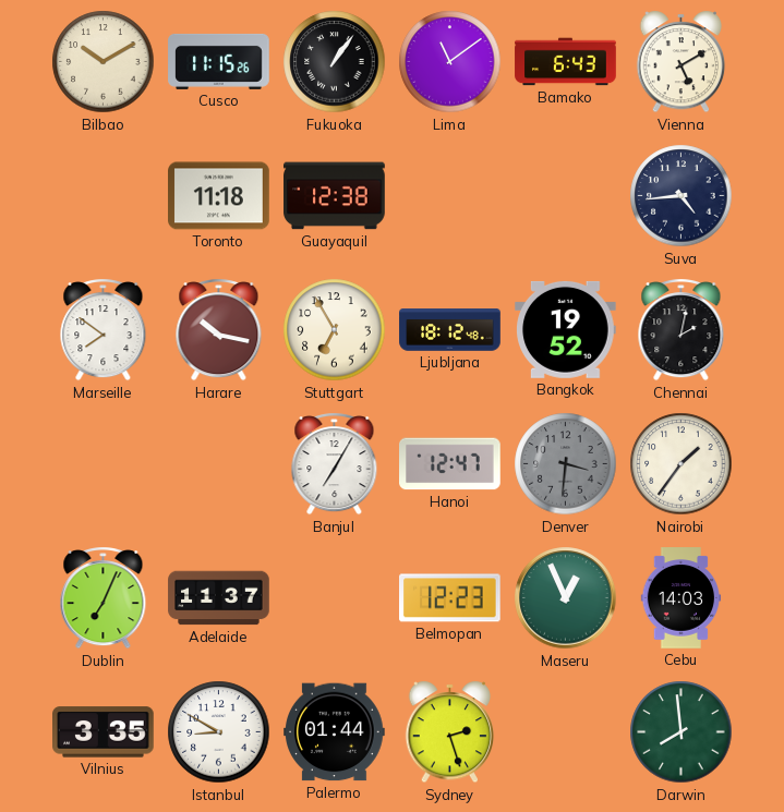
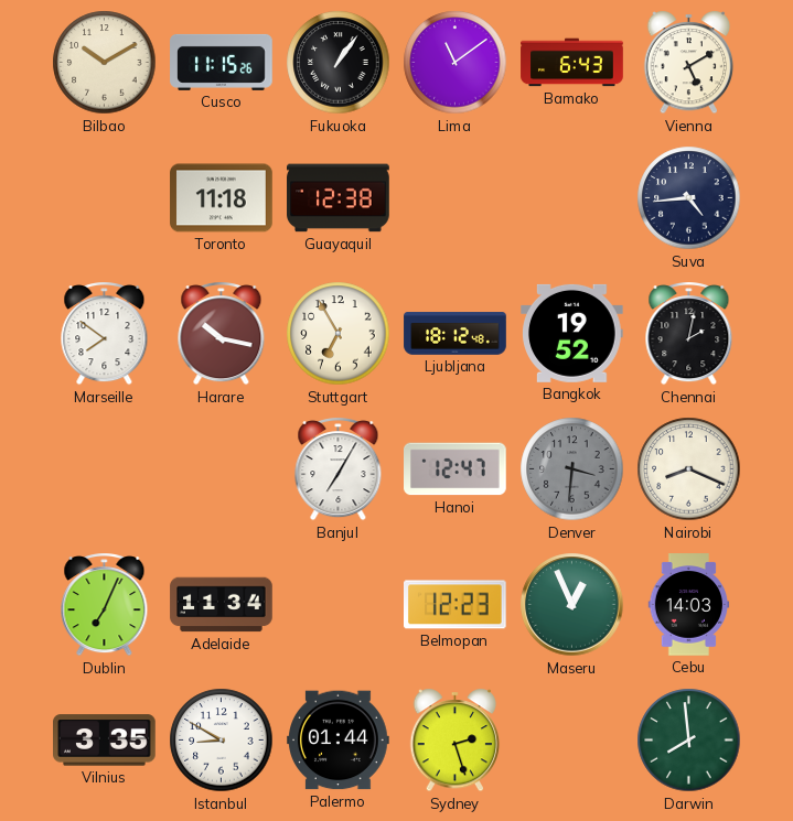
Nairobi: 1:36 -> 8:19
Adelaide: 11:37 -> 11:34
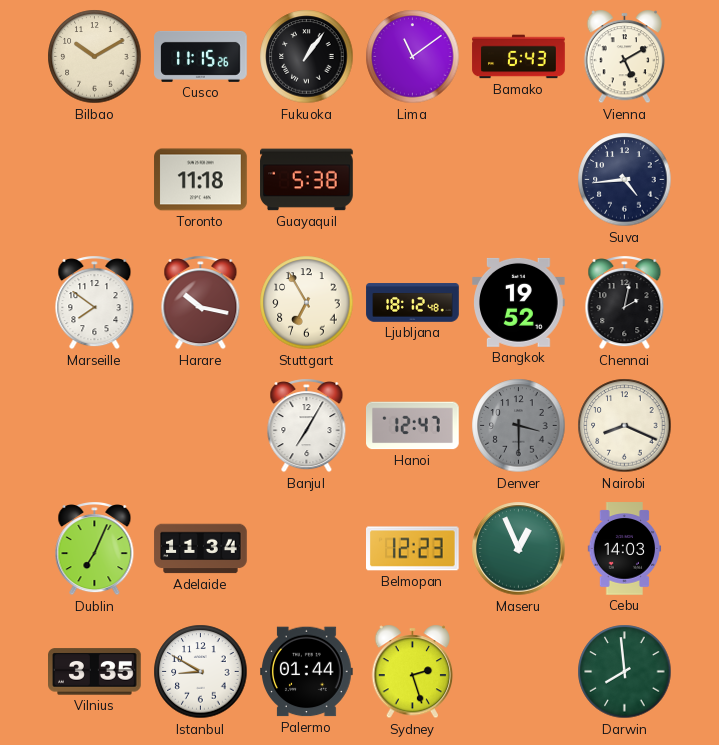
Guayaquil: 12:38 -> 5:38
Denver: 3:31 -> 3:30
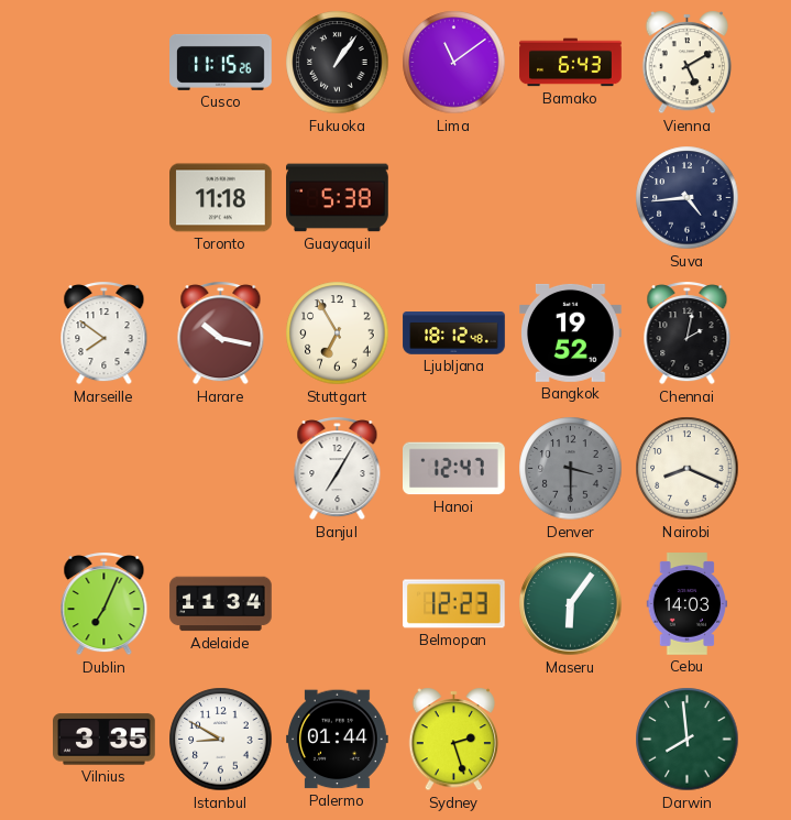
Bilbao: 10:10 -> none
Maseru: 12:56 -> 6:06
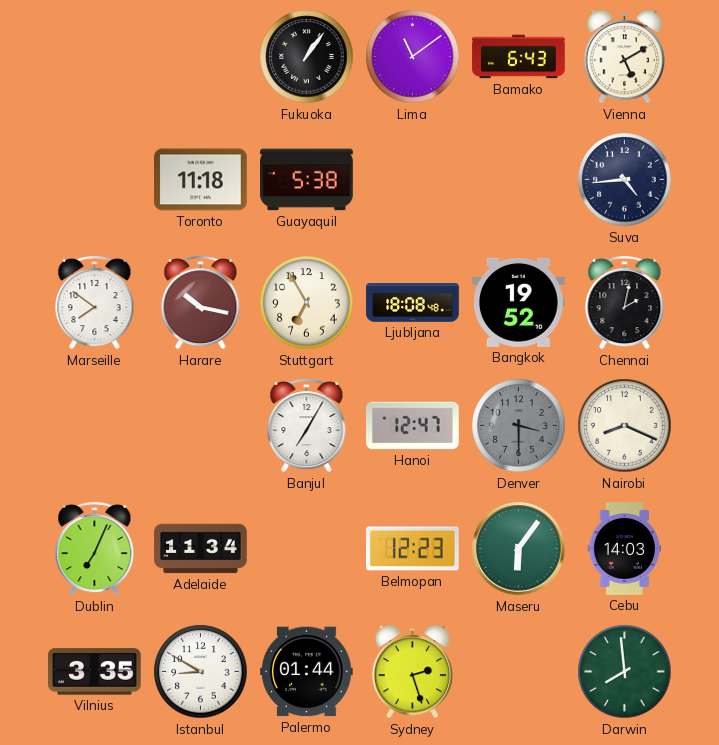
Cusco: 11:15 -> none
Ljubljana: 18:12 -> 18:08
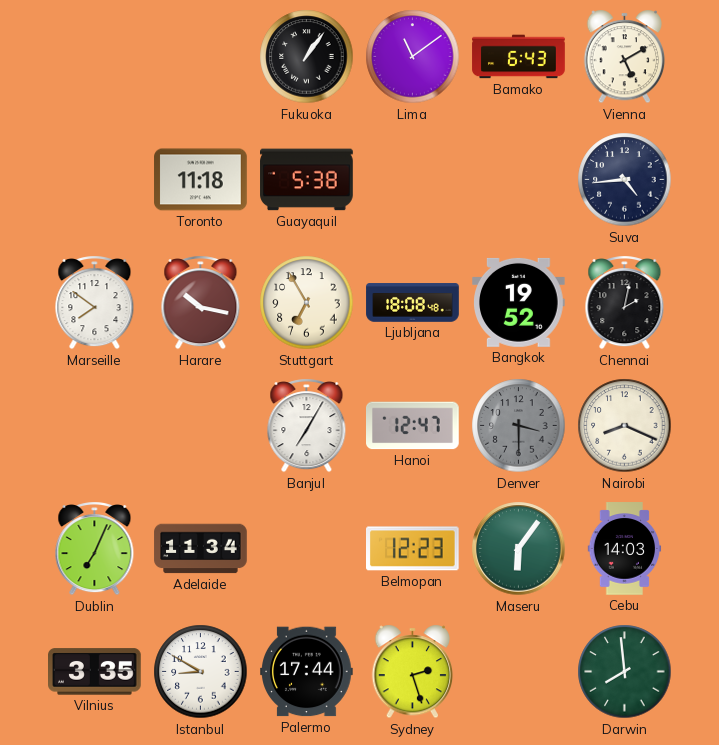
Palermo: 01:44 -> 17:44
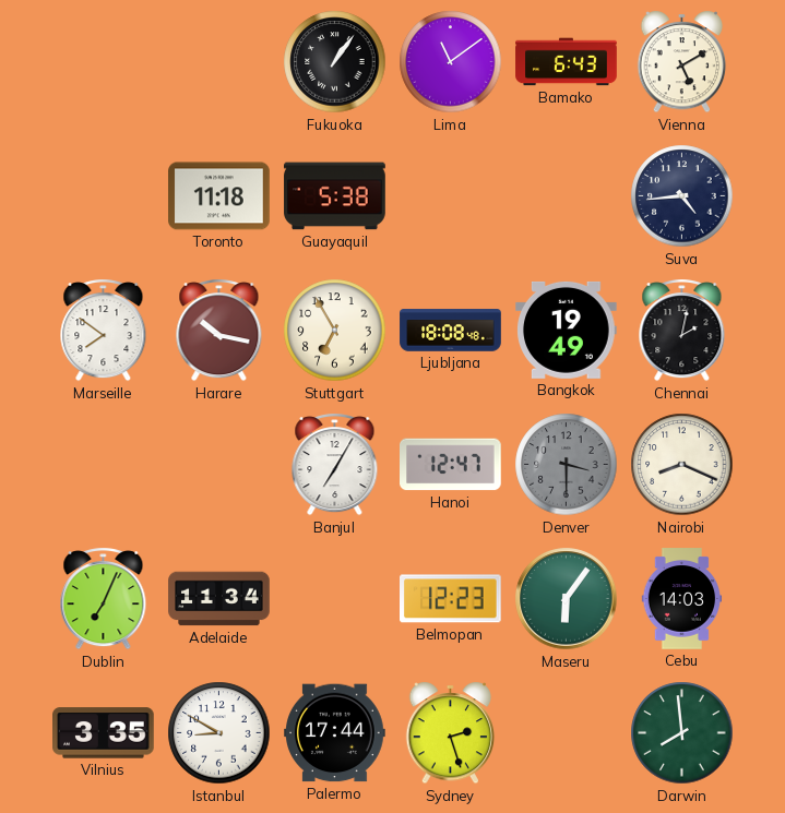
Bangkok: 19:52 -> 19:49
